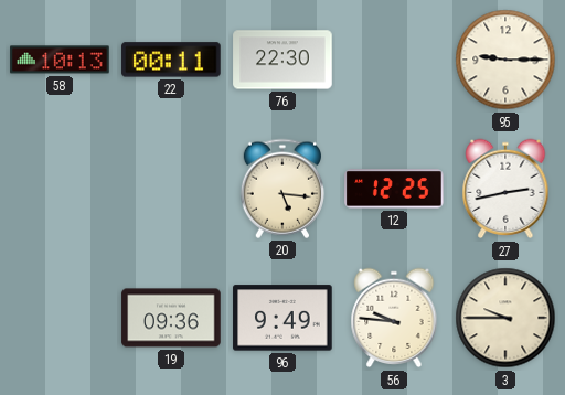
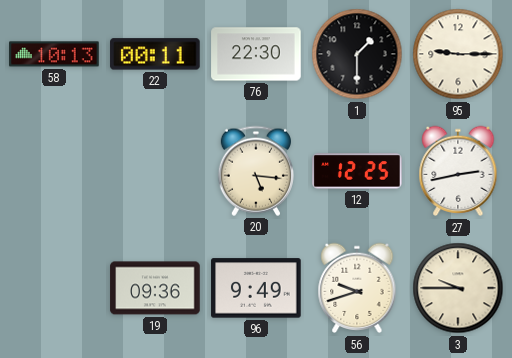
1: none -> 1:30
56: 9:46 -> 9:42
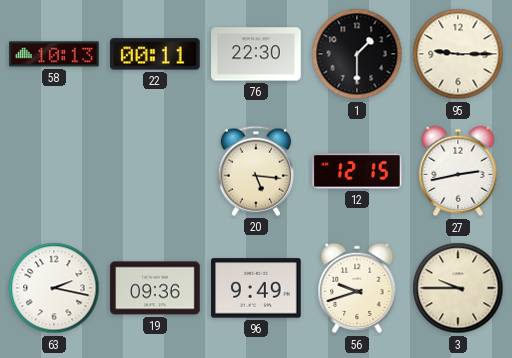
12: 12:25 -> 12:15
63: none -> 2:17
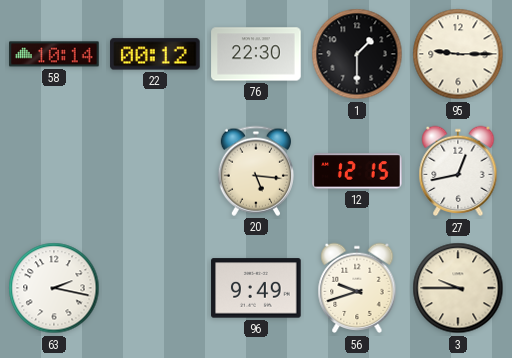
58: 10:13 -> 10:14
22: 00:11 -> 00:12
27: 2:43 -> 12:43
19: 09:36 -> none
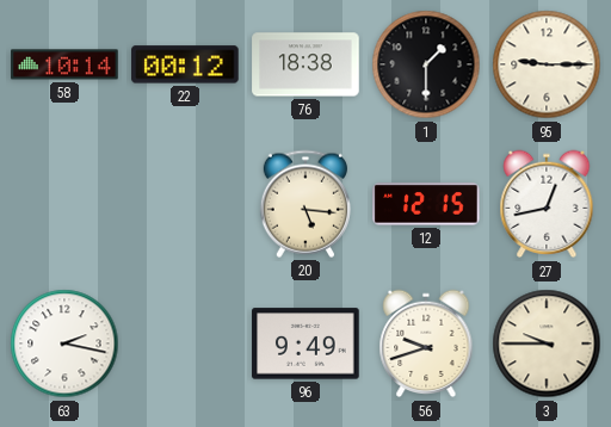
76: 22:30 -> 18:38
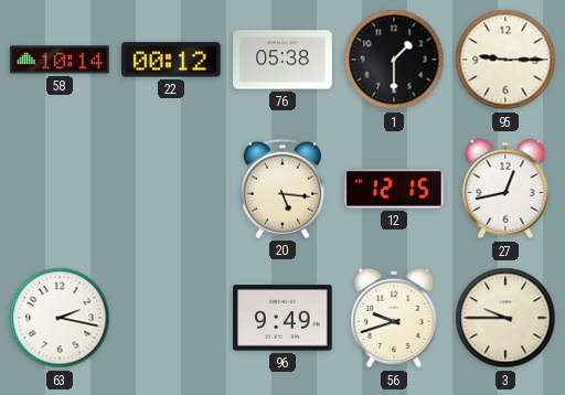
76: 18:38 -> 05:38
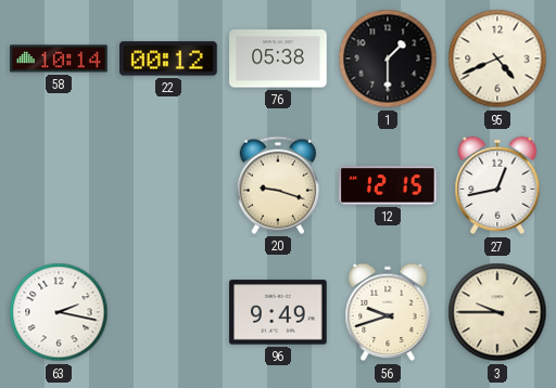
95: 9:15 -> 4:41
20: 5:16 -> 9:18
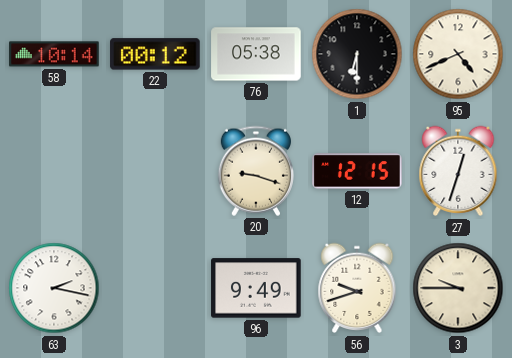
1: 1:30 -> 6:30
27: 12:43 -> 12:33
